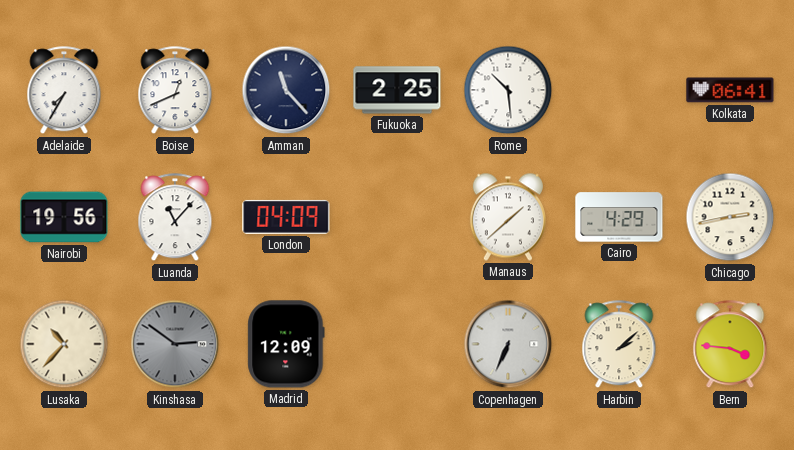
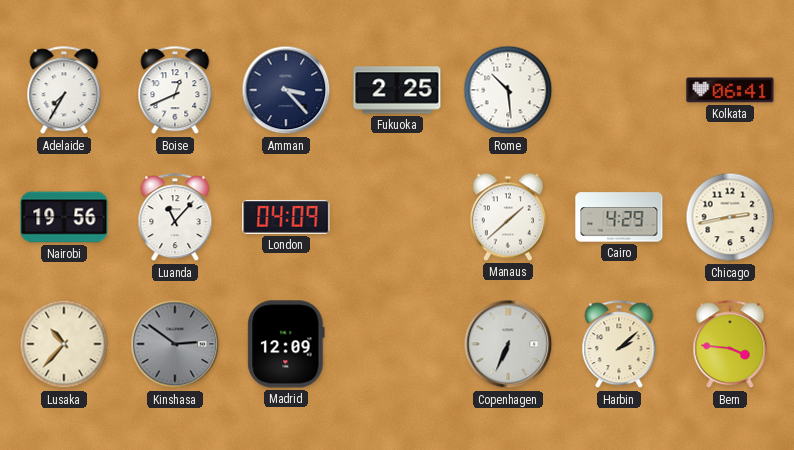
Amman: 11:23 -> 3:23
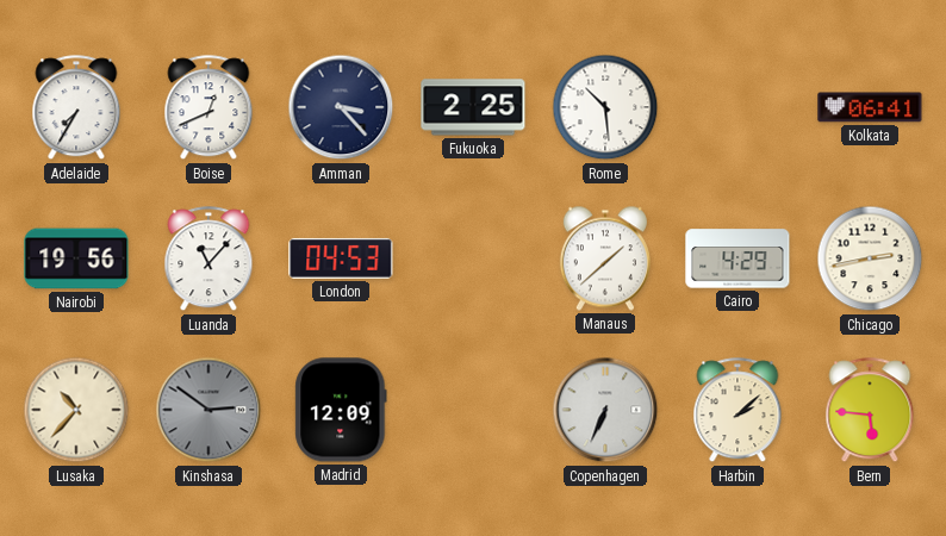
London: 04:09 -> 04:53
Bern: 3:46 -> 5:46
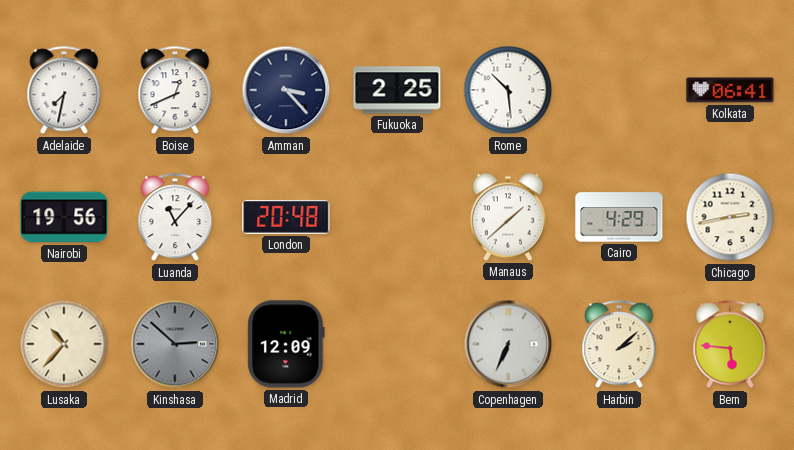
Adelaide: 7:35 -> 7:32
London: 04:53 -> 20:48
Kinshasa: 2:51 -> 2:52
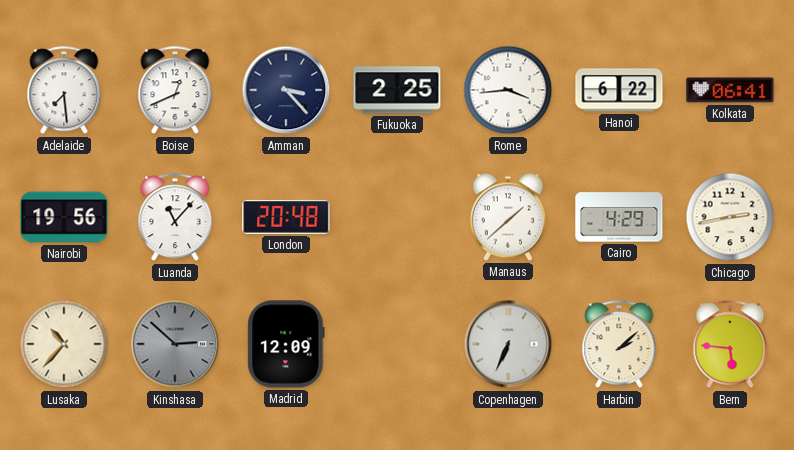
Adelaide: 7:32 -> 7:29
Rome: 10:29 -> 3:44
Hanoi: none -> 6:22
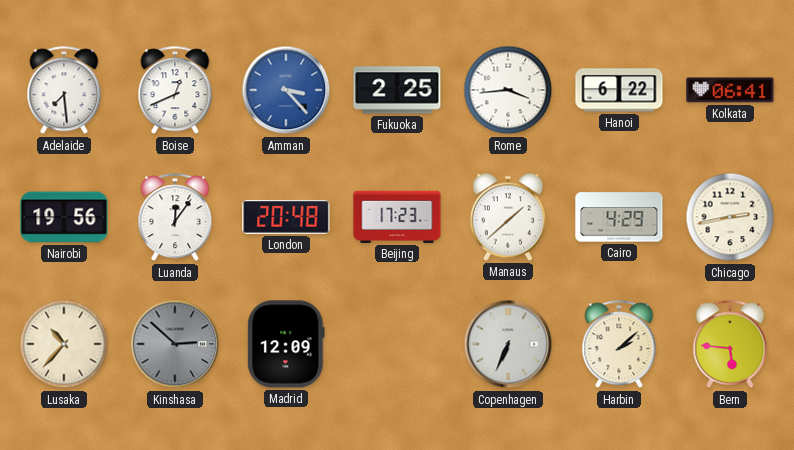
Amman dial: navy -> blue
Luanda: 11:07 -> 12:06
Beijing: none -> 17:23
